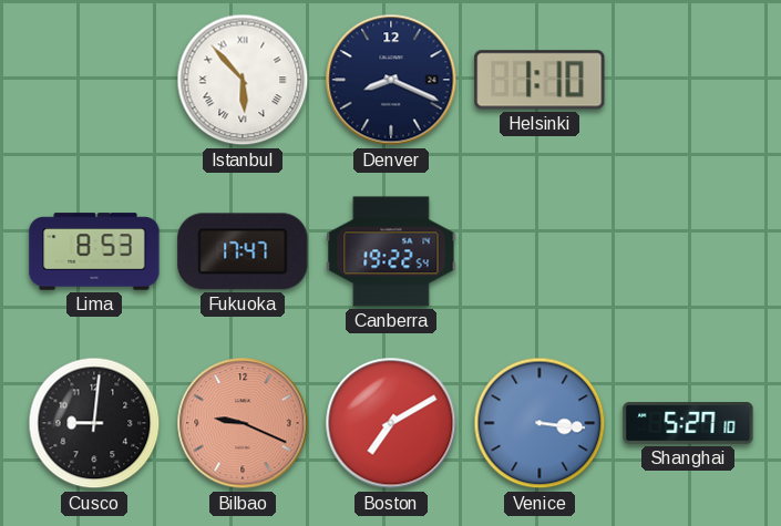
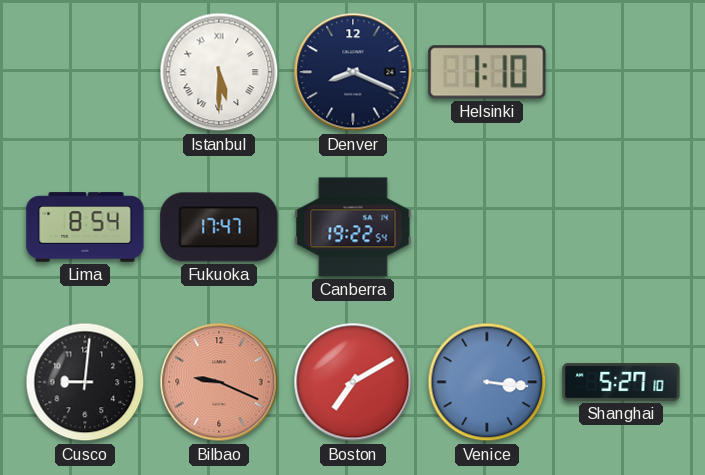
Istanbul: 5:53 -> 5:30
Lima: 8:53 -> 8:54
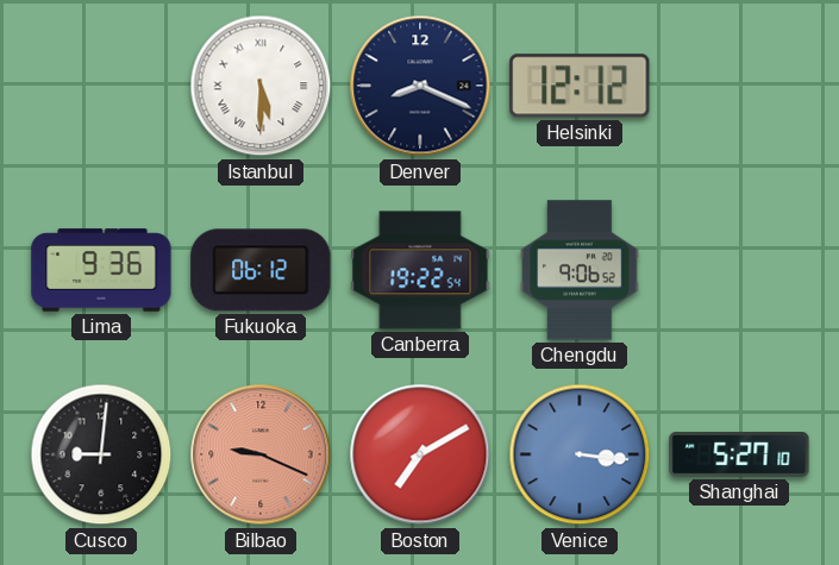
Helsinki: 1:10 -> 12:12
Lima: 8:54 -> 9:36
Fukuoka: 17:47 -> 06:12
Chengdu: none -> 9:06
